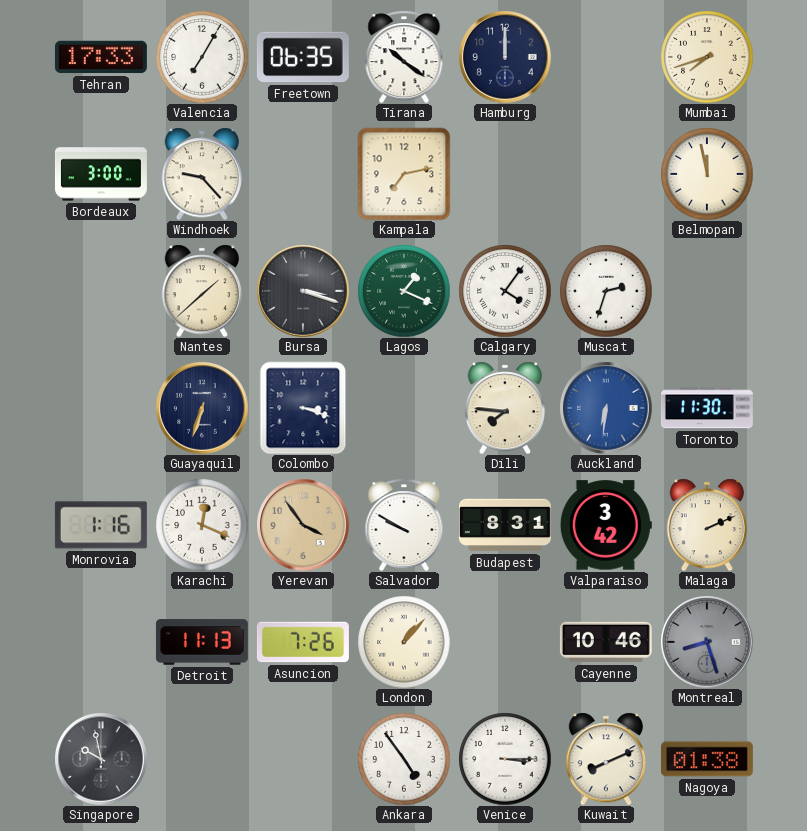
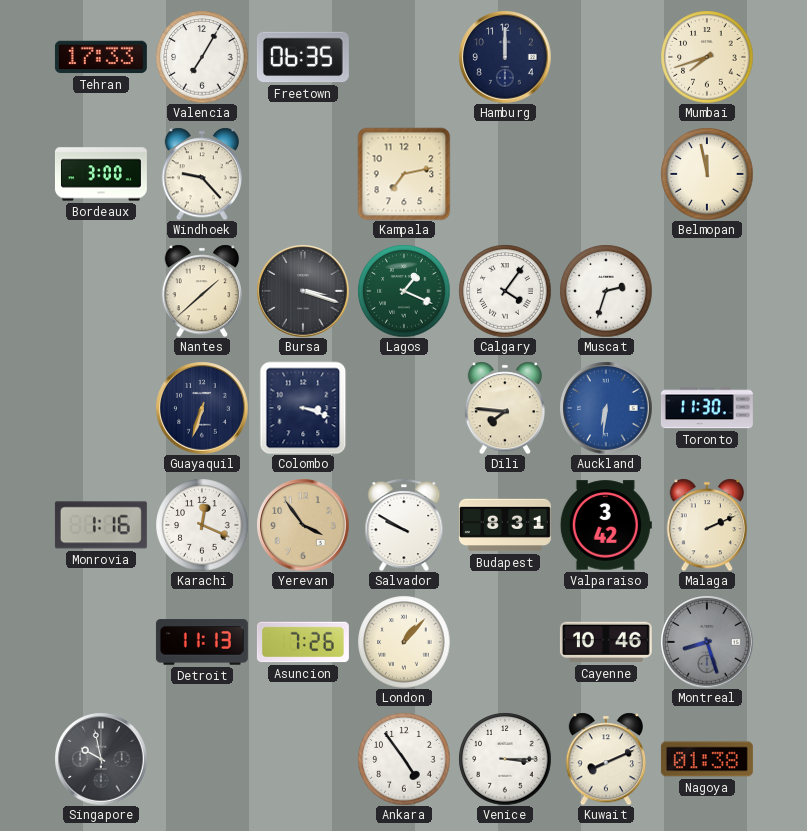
Tirana: 10:21 -> none
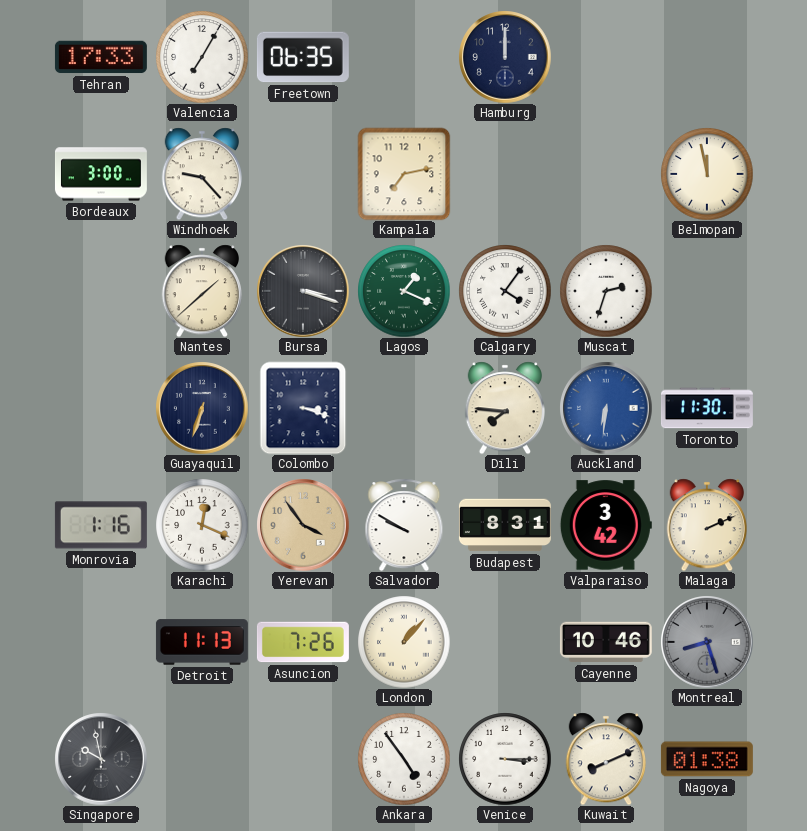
Mumbai: 7:42 -> none
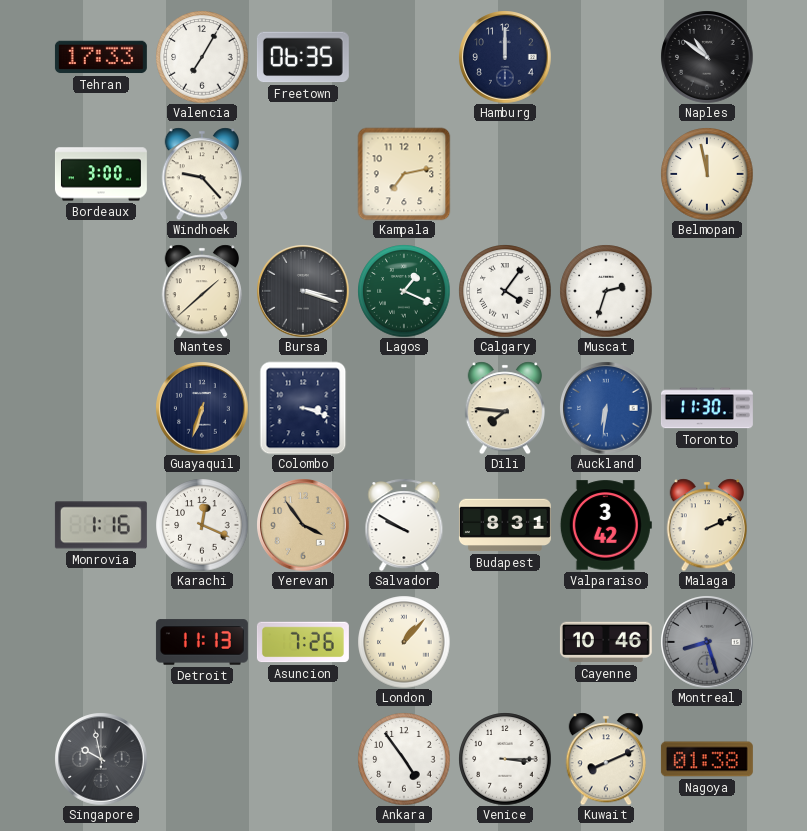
Naples: none -> 10:51
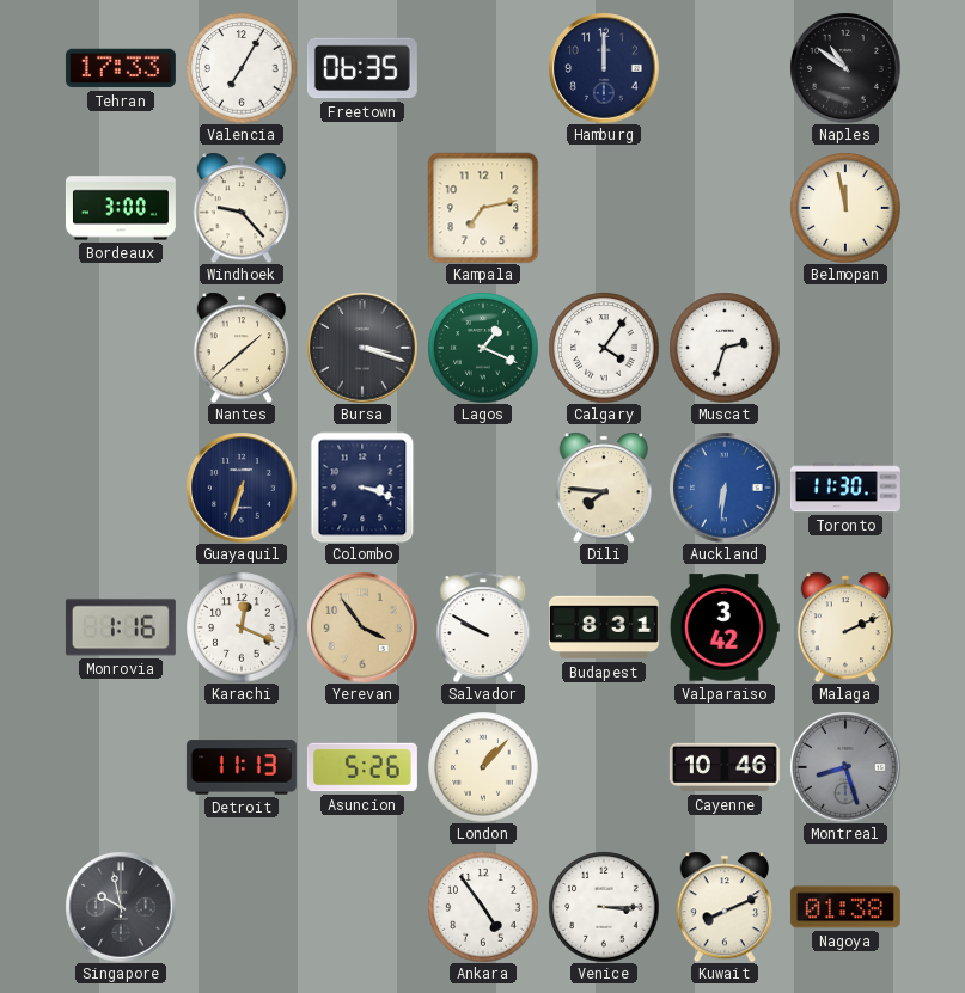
Asuncion: 7:26 -> 5:26
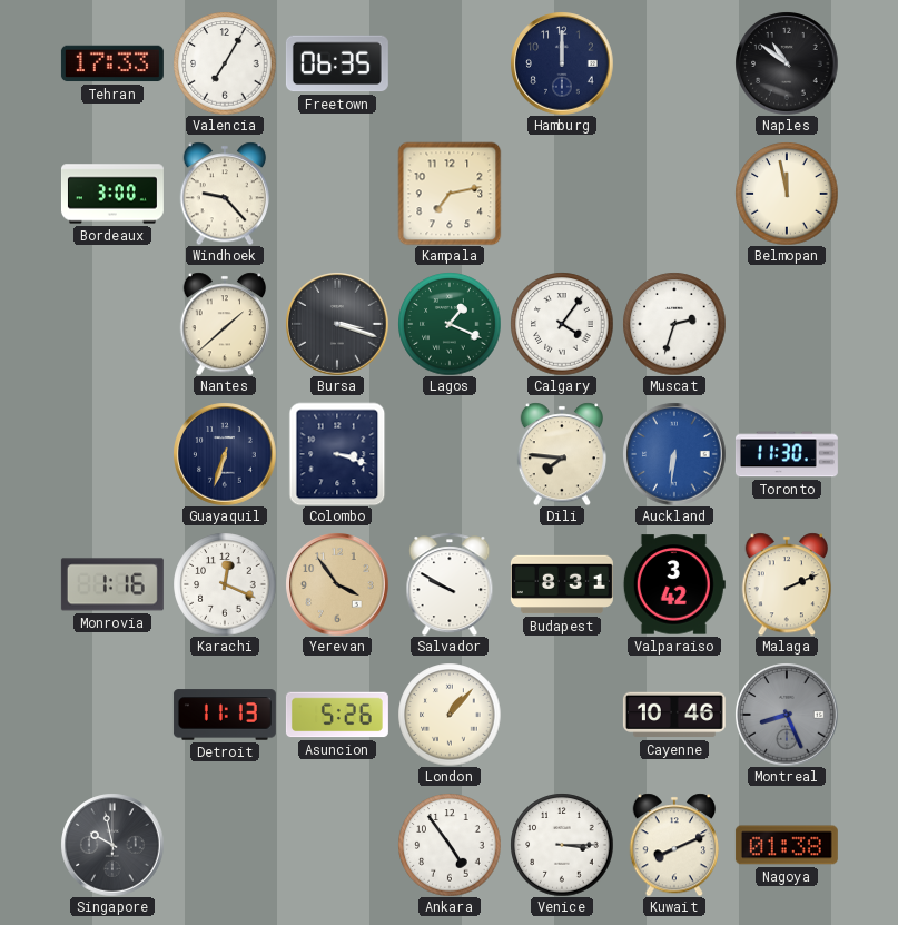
Montreal: 8:27 -> 8:26
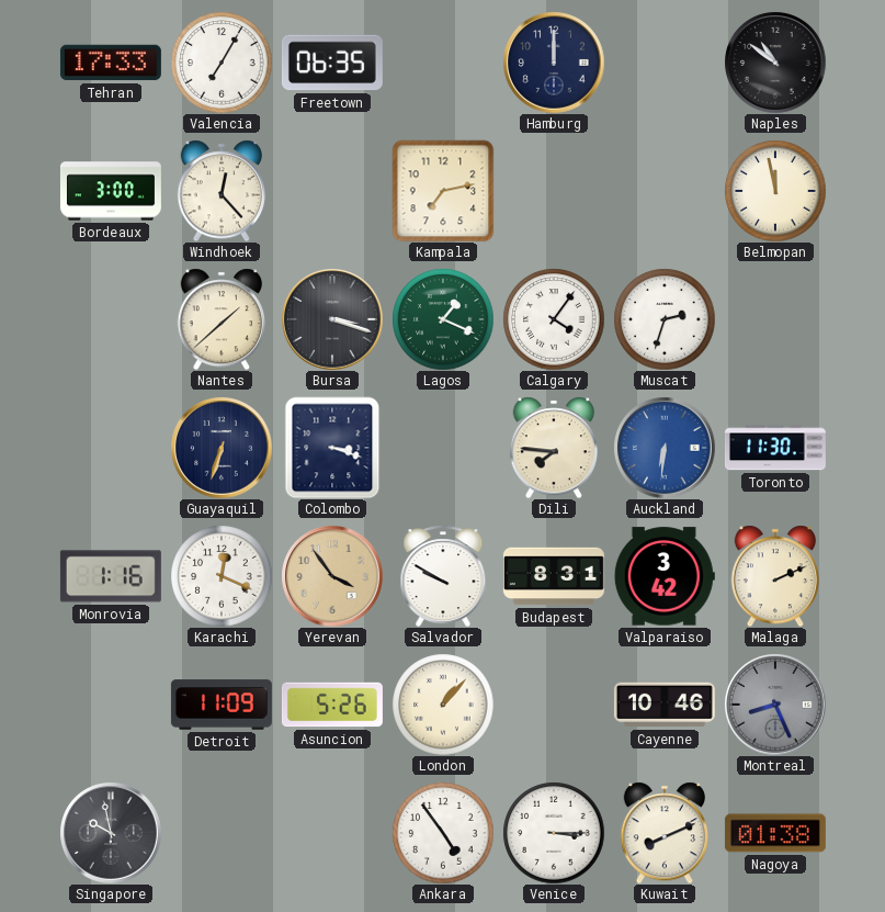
Windhoek: 9:23 -> 12:23
Detroit: 11:13 -> 11:09
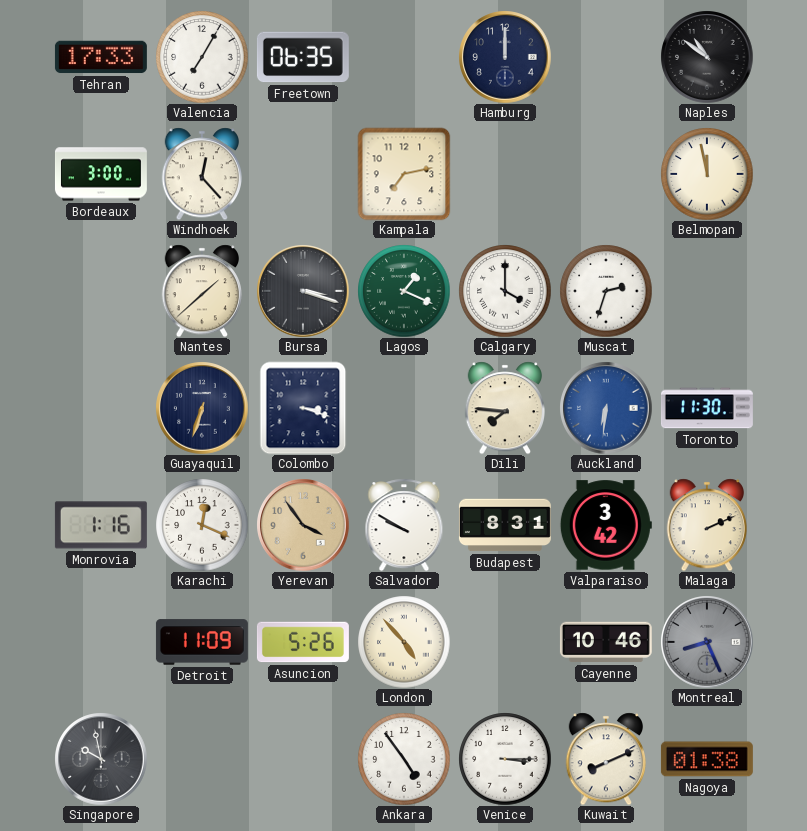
Calgary: 4:06 -> 4:00
London: 1:07 -> 4:53
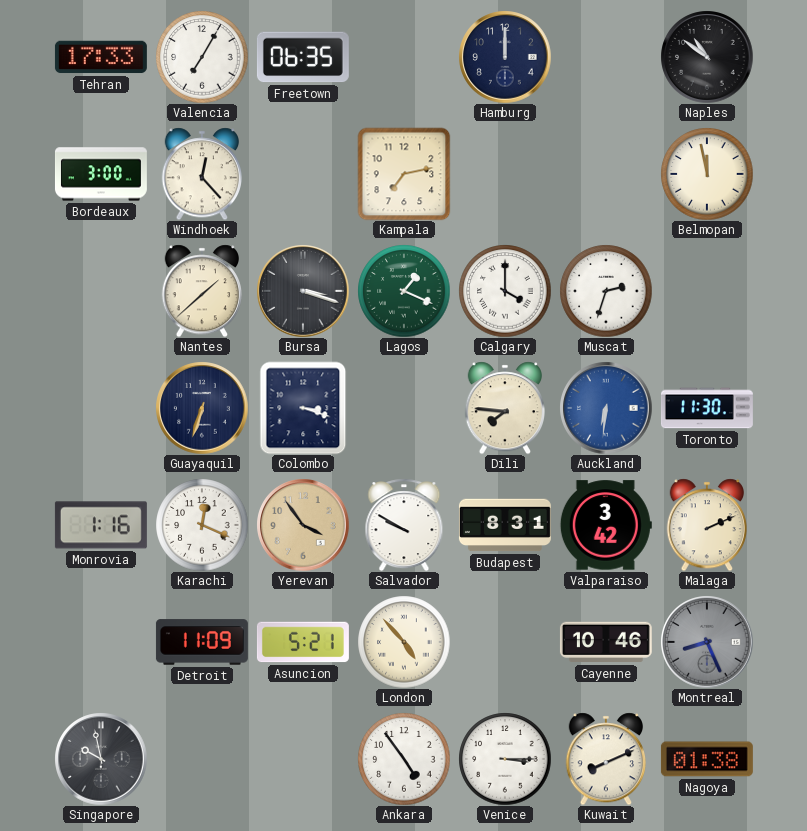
Asuncion: 5:26 -> 5:21
